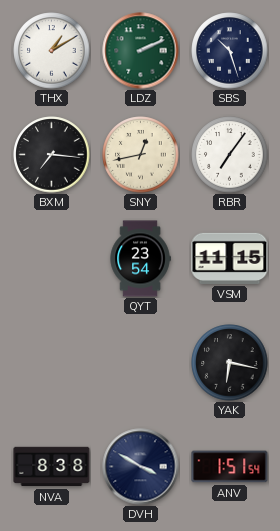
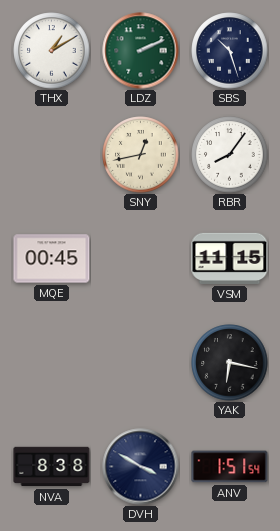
BXM: 7:16 -> none
RBR: 7:06 -> 8:06
MQE: none -> 00:45
QYT: 23:54 -> none
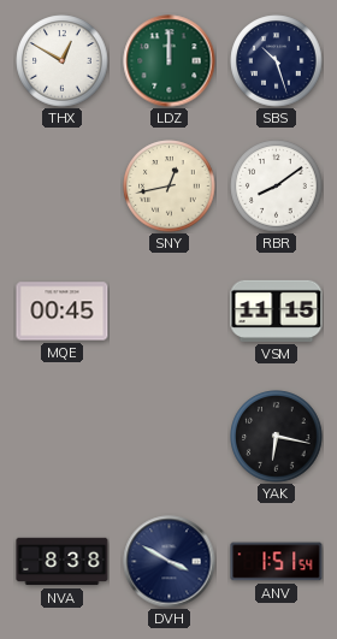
THX: 1:10 -> 12:50
LDZ: 2:11 -> 12:00
RBR: 8:06 -> 8:09
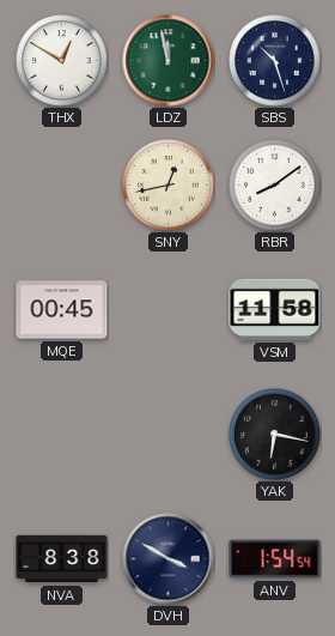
LDZ: 12:00 -> 11:58
VSM: 11:15 -> 11:58
ANV: 1:51 -> 1:54
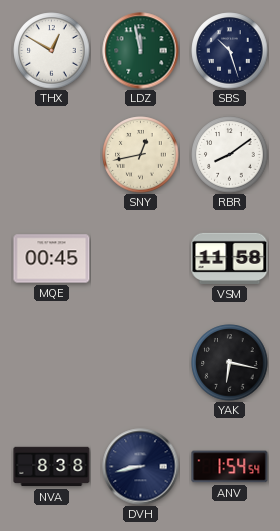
DVH: 3:50 -> 8:43
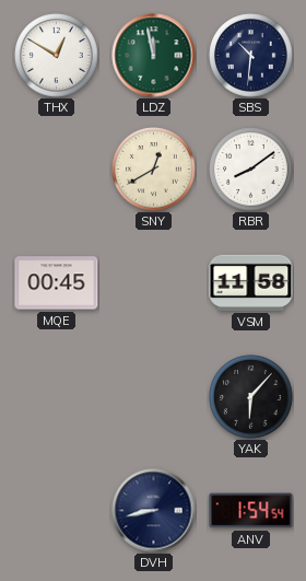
SBS: 10:27 -> 10:31
SNY: 12:43 -> 12:40
YAK: 6:17 -> 6:07
NVA: 8:38 -> none
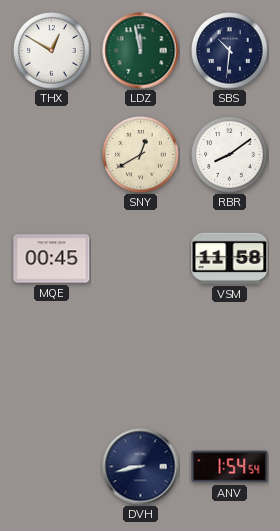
YAK: 6:07 -> none
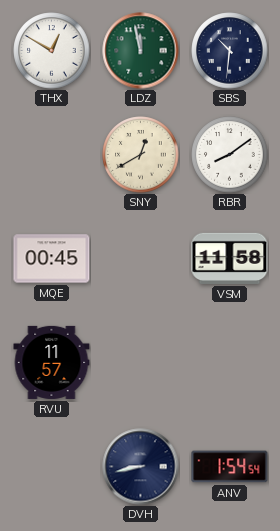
RVU: none -> 11:57
